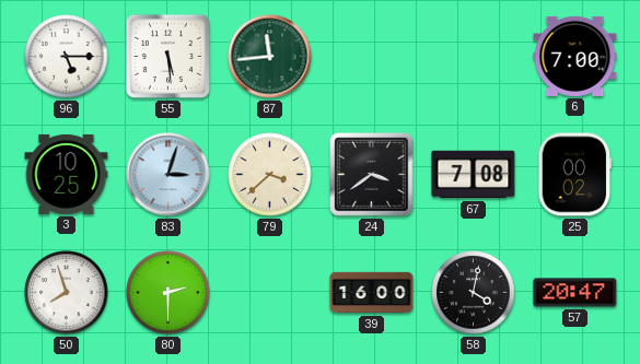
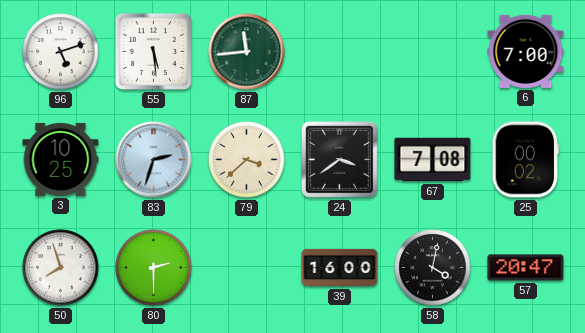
96: 5:15 -> 5:12
83: 3:03 -> 2:33
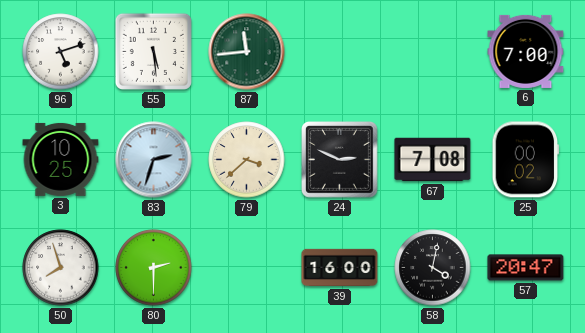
24: 3:39 -> 2:49
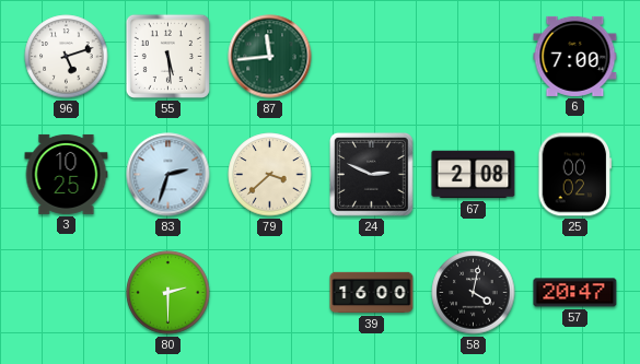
67: 7:08 -> 2:08
50: 7:57 -> none
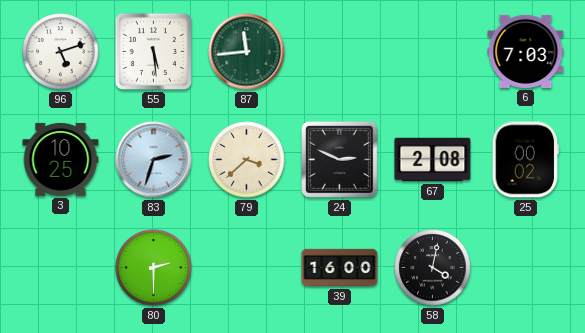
6: 7:00 -> 7:03
57: 20:47 -> none
